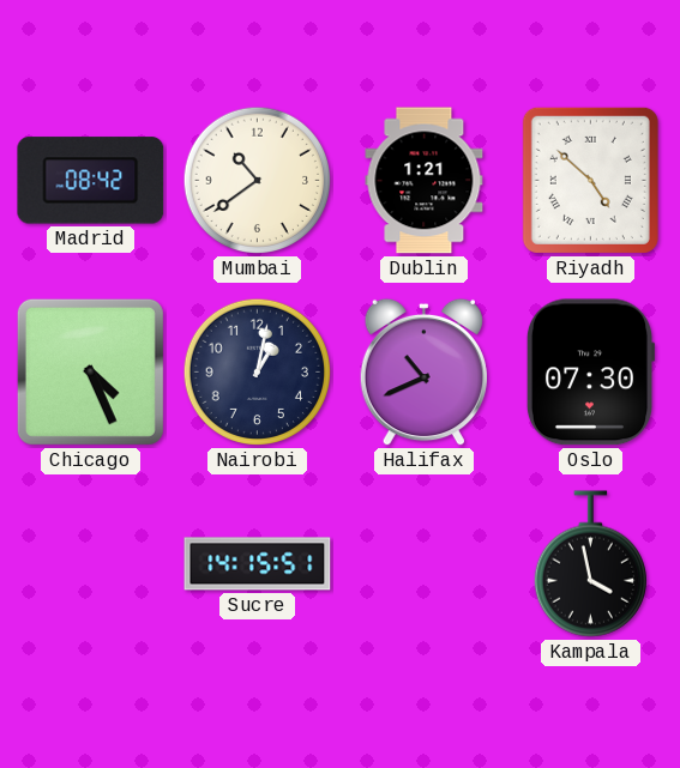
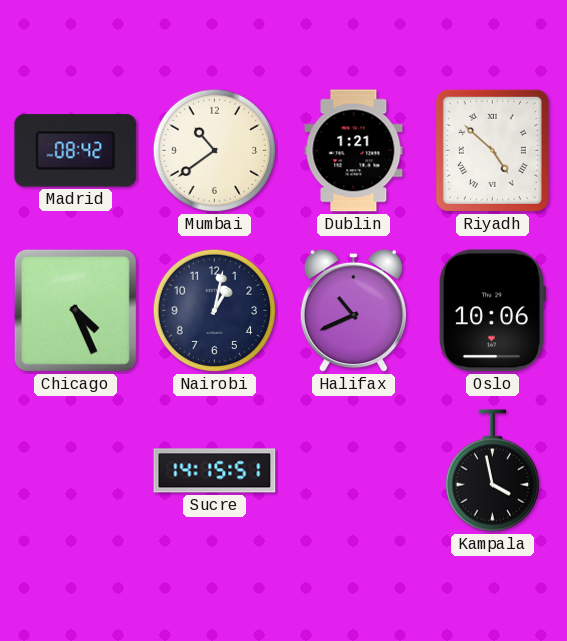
Oslo: 07:30 -> 10:06
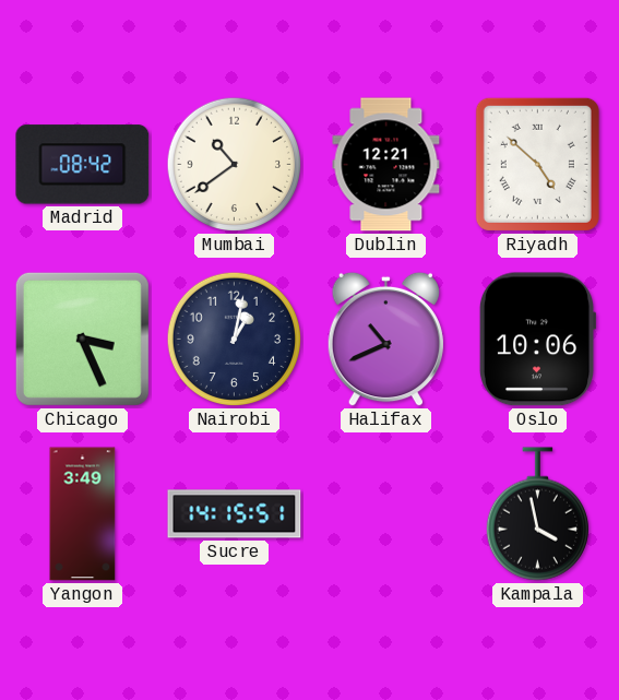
Dublin: 1:21 -> 12:21
Chicago: 4:26 -> 3:26
Yangon: none -> 3:49
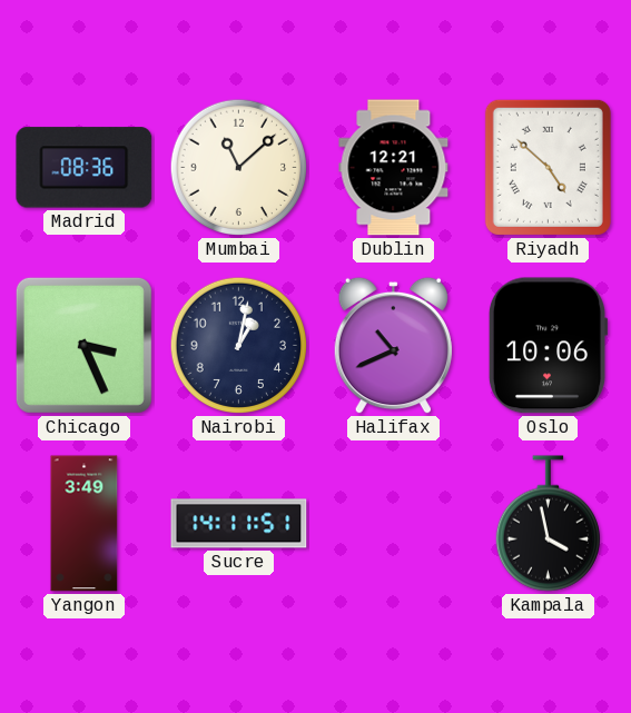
Madrid: 08:42 -> 08:36
Mumbai: 10:39 -> 11:08
Sucre: 14:15 -> 14:11
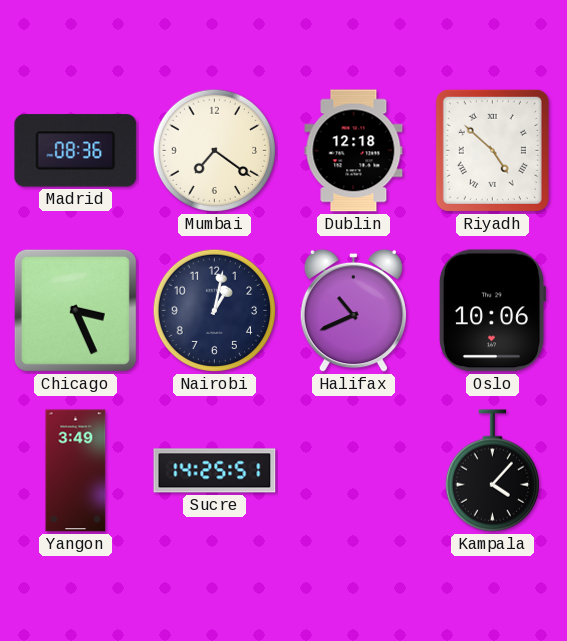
Mumbai: 11:08 -> 7:21
Dublin: 12:21 -> 12:18
Sucre: 14:11 -> 14:25
Kampala: 3:58 -> 4:07
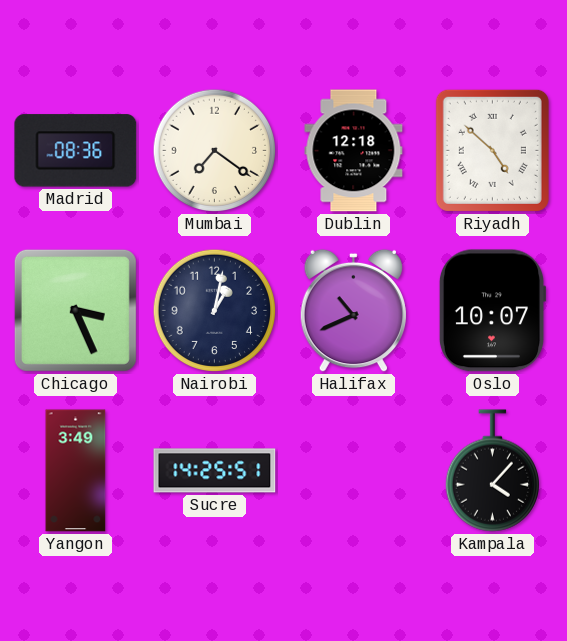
Oslo: 10:06 -> 10:07
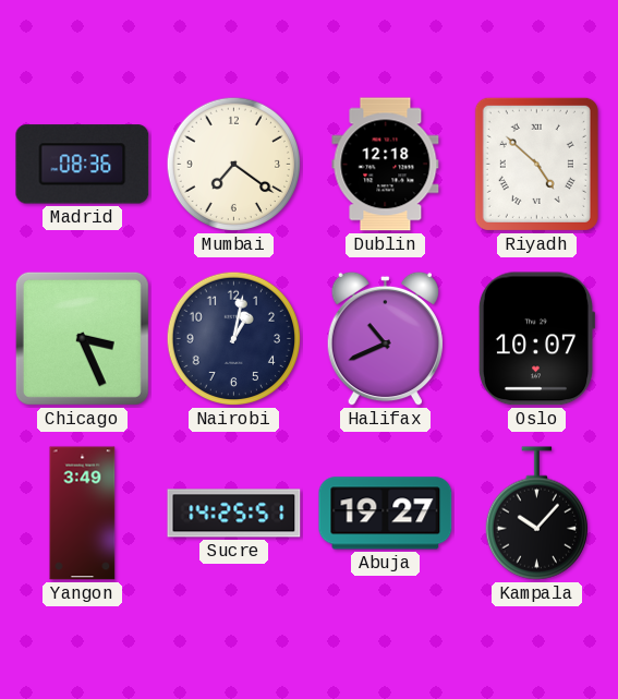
Abuja: none -> 19:27
Kampala: 4:07 -> 10:07
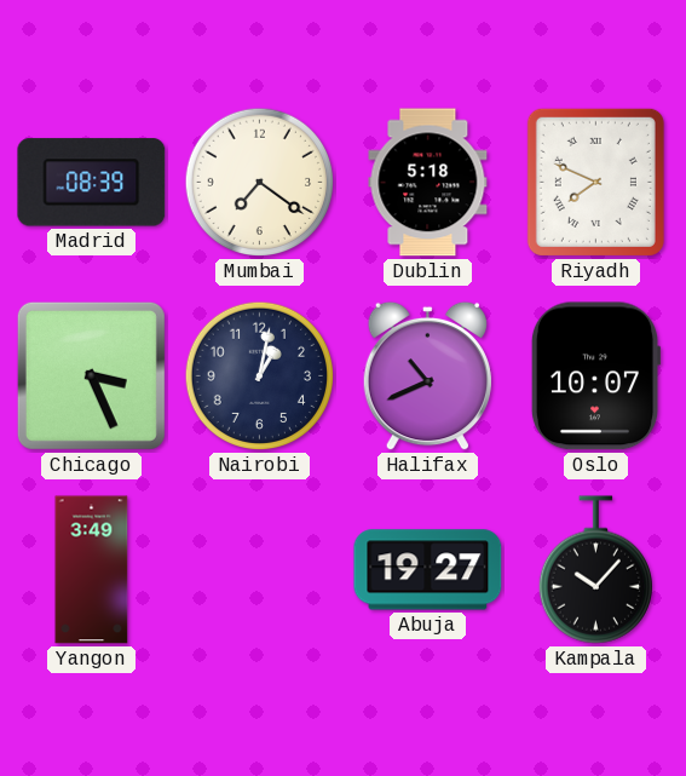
Madrid: 08:36 -> 08:39
Dublin: 12:18 -> 5:18
Riyadh: 4:52 -> 7:49
Sucre: 14:25 -> none
